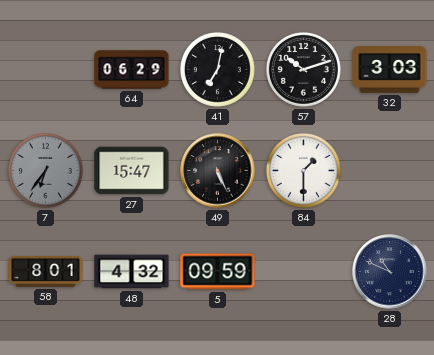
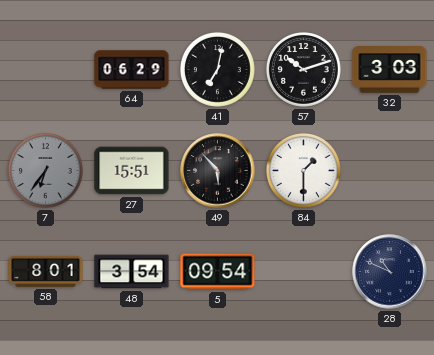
27: 15:47 -> 15:51
49: 5:26 -> 5:53
48: 4:32 -> 3:54
5: 09:59 -> 09:54
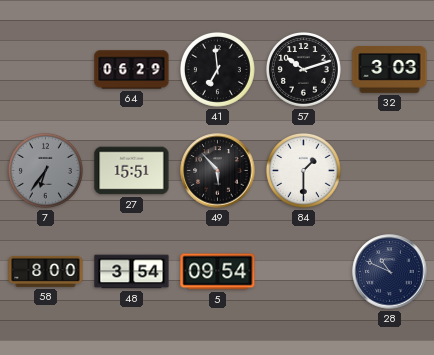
41: 7:02 -> 6:59
58: 8:01 -> 8:00
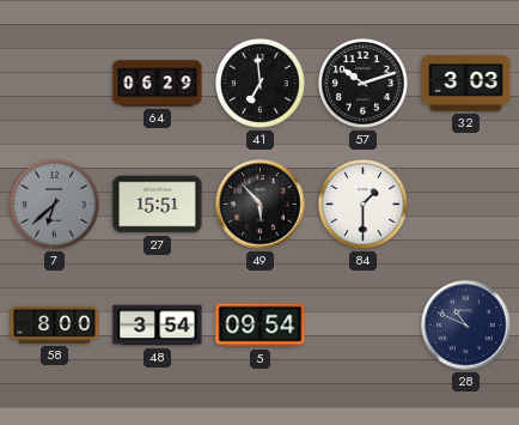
7: 6:36 -> 6:38
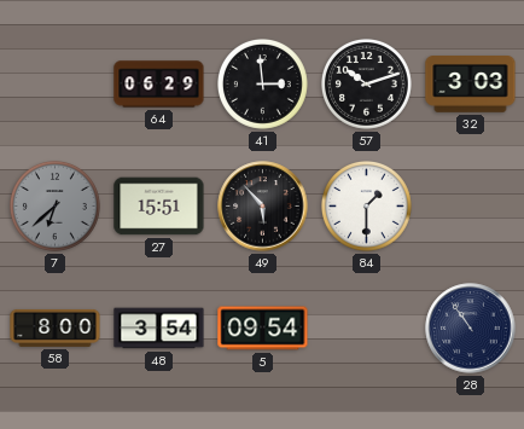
41: 6:59 -> 2:59
28: 10:49 -> 10:54
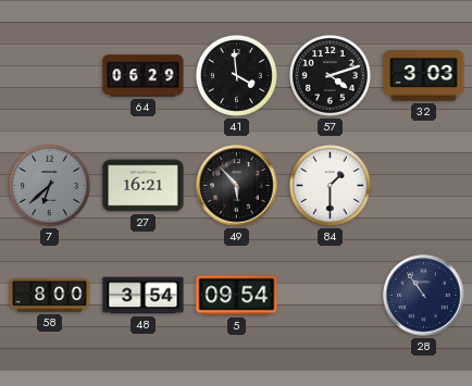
41: 2:59 -> 3:59
57: 10:12 -> 4:12
27: 15:51 -> 16:21
